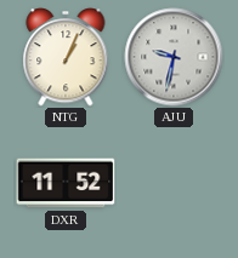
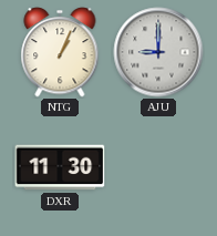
AJU: 9:32 -> 9:00
DXR: 11:52 -> 11:30
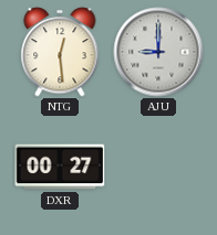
NTG: 1:04 -> 12:29
DXR: 11:30 -> 00:27
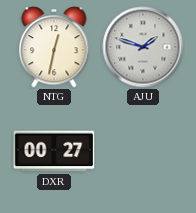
NTG: 12:29 -> 12:32
AJU: 9:00 -> 1:48
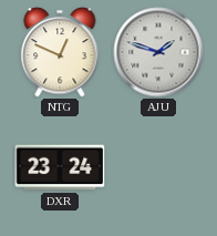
NTG: 12:32 -> 12:49
DXR: 00:27 -> 23:24
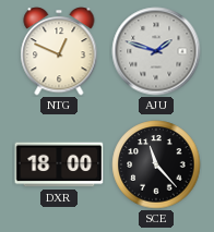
DXR: 23:24 -> 18:00
SCE: none -> 11:23
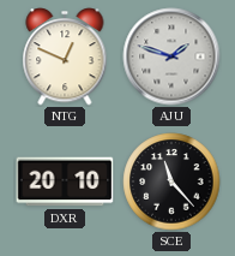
DXR: 18:00 -> 20:10
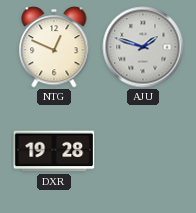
DXR: 20:10 -> 19:28
SCE: 11:23 -> none
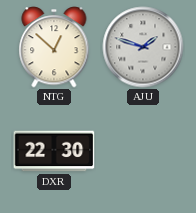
NTG: 12:49 -> 12:52
DXR: 19:28 -> 22:30
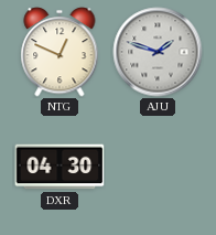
NTG: 12:52 -> 12:49
DXR: 22:30 -> 04:30
